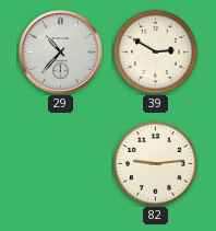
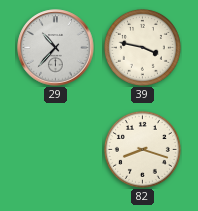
39: 2:50 -> 3:47
82: 9:14 -> 8:18
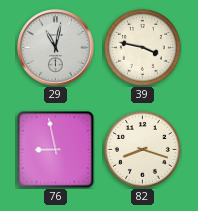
29: 10:37 -> 11:02
76: none -> 8:58
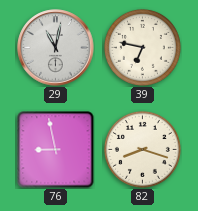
39: 3:47 -> 6:47
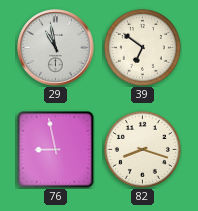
29: 11:02 -> 10:58
39: 6:47 -> 6:51
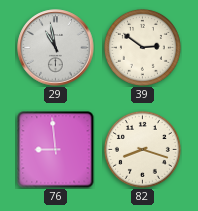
39: 6:51 -> 2:51
76: 8:58 -> 8:59
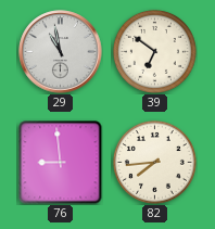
39: 2:51 -> 6:51
82: 8:18 -> 7:44
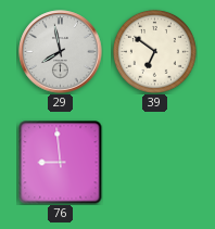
29: 10:58 -> 7:58
82: 7:44 -> none
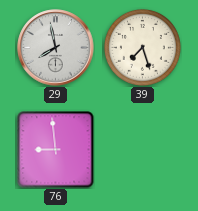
39: 6:51 -> 7:27
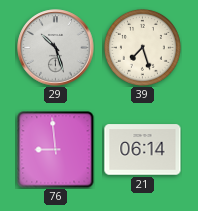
29: 7:58 -> 10:27
21: none -> 06:14
